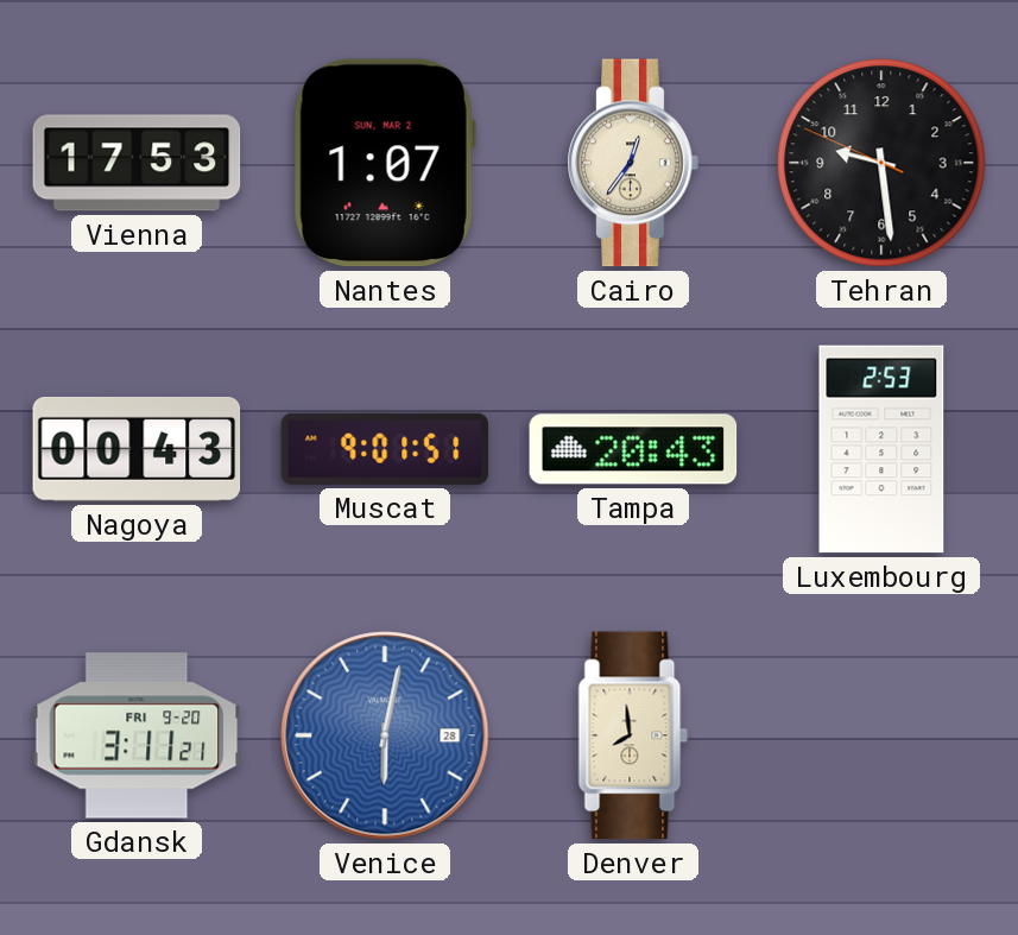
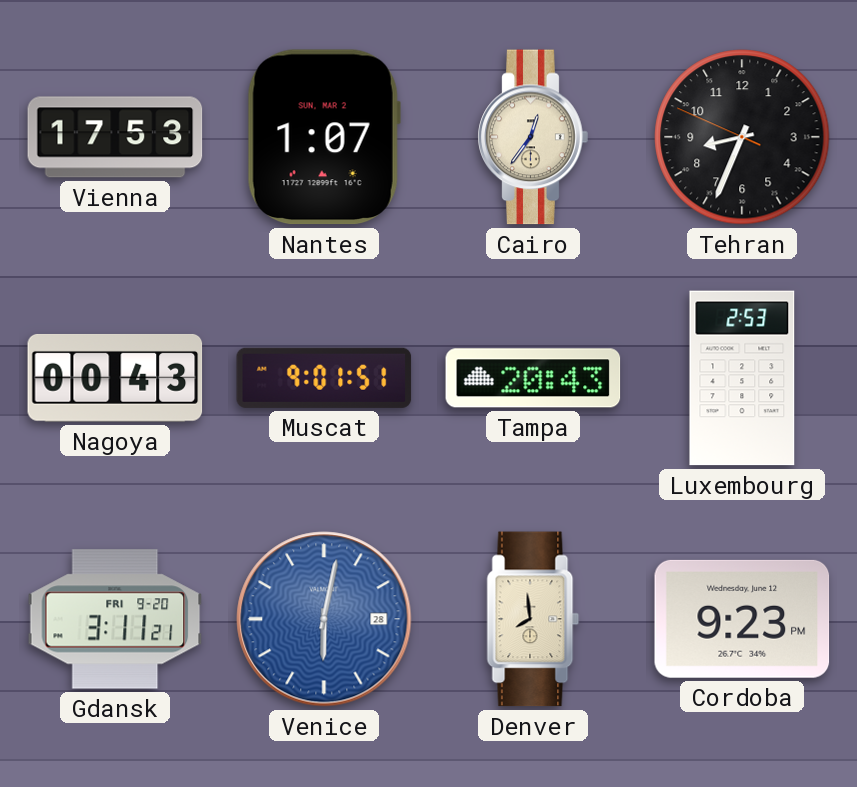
Tehran: 9:28 -> 8:33
Cordoba: none -> 9:23
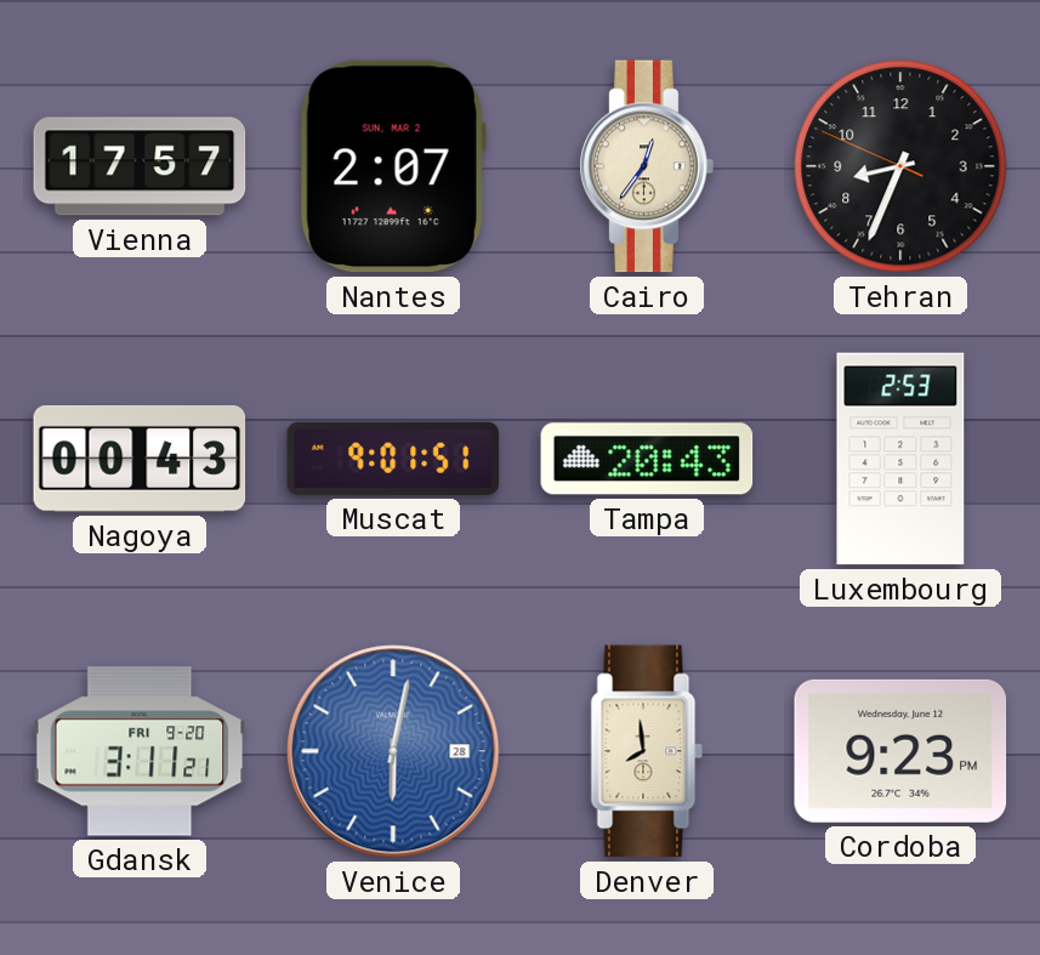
Vienna: 17:53 -> 17:57
Nantes: 1:07 -> 2:07
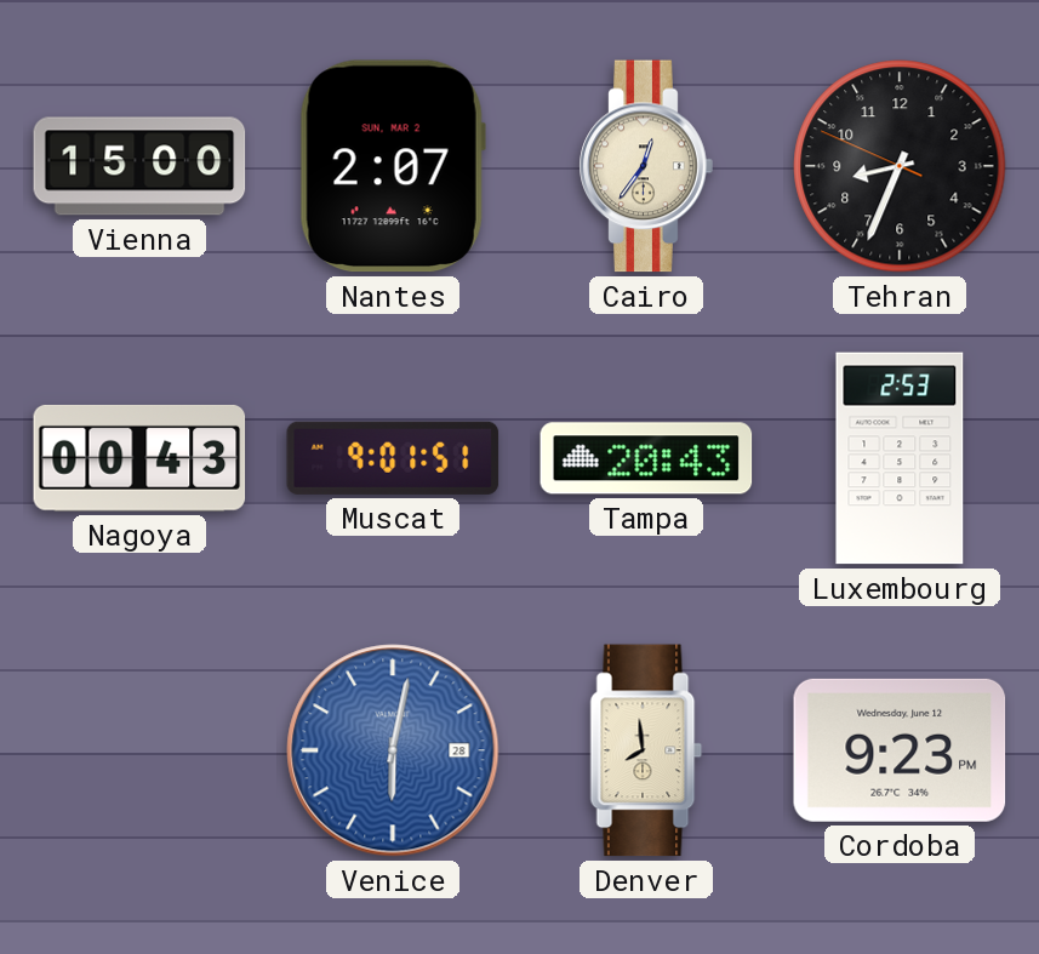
Vienna: 17:57 -> 15:00
Gdansk: 3:11 -> none
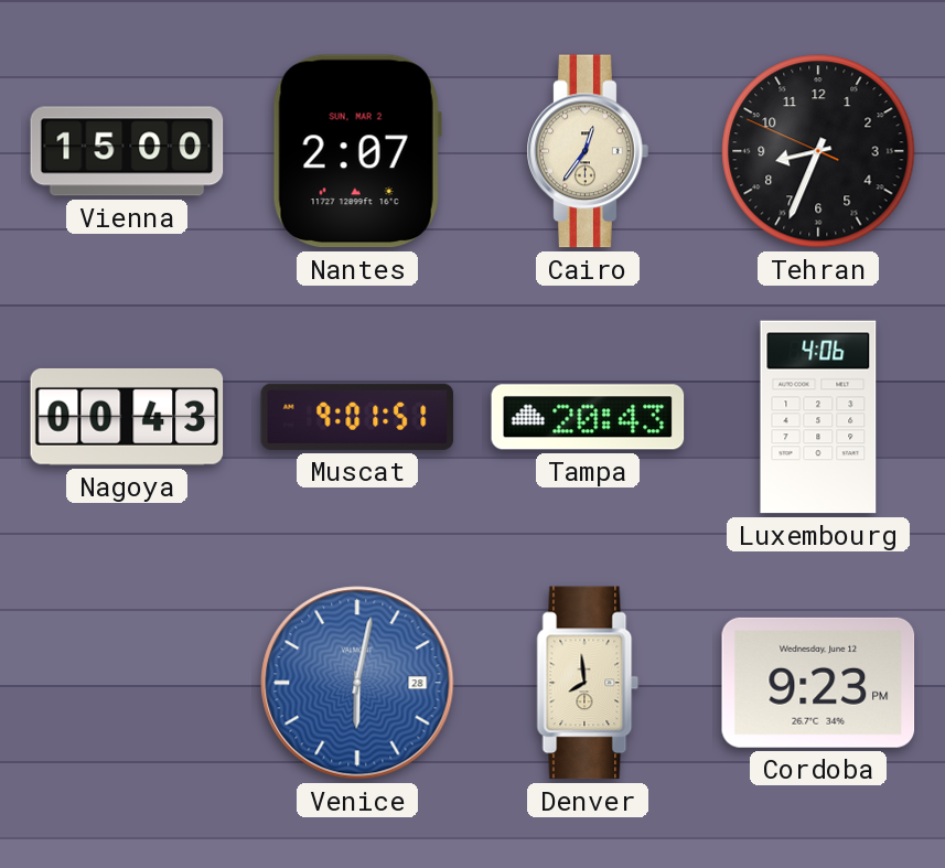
Luxembourg: 2:53 -> 4:06
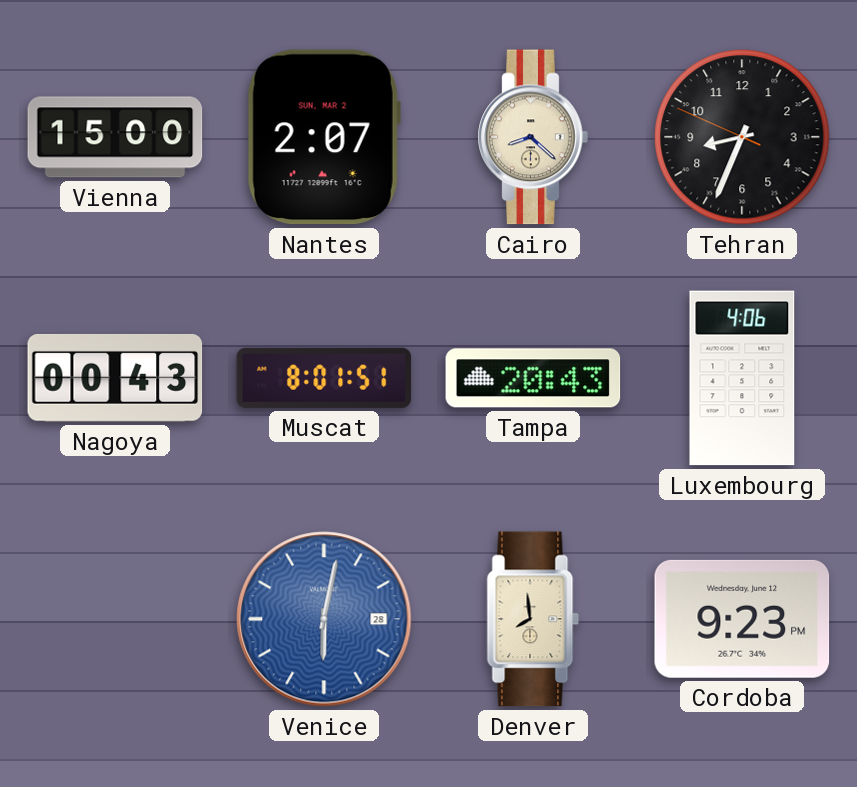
Cairo: 12:36 -> 8:22
Muscat: 9:01 -> 8:01
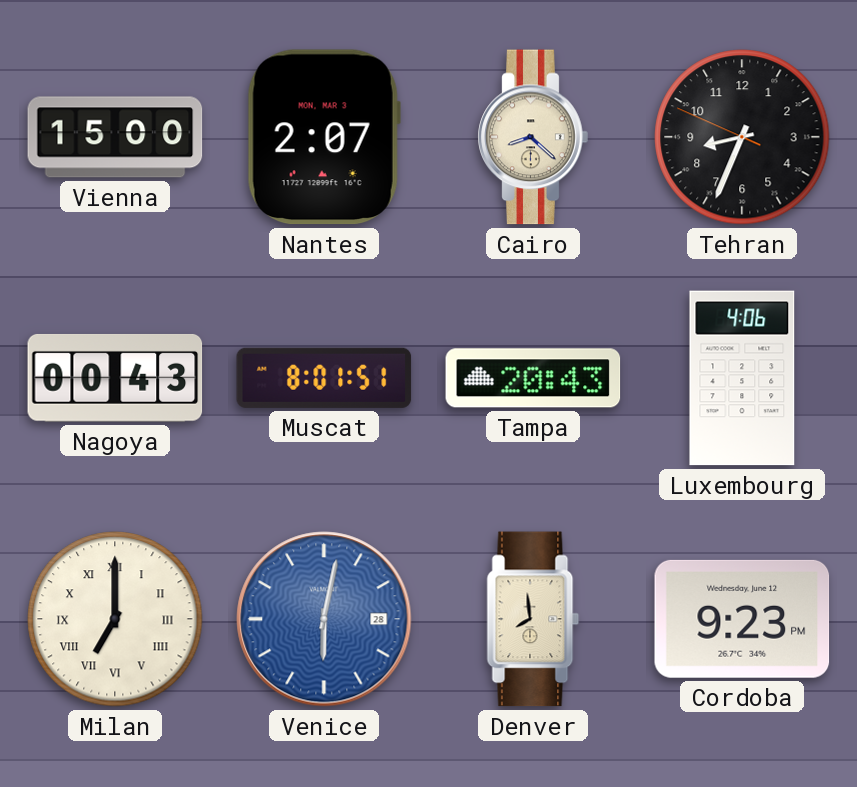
Nantes date: SUN, MAR 2 -> MON, MAR 3
Milan: none -> 7:00
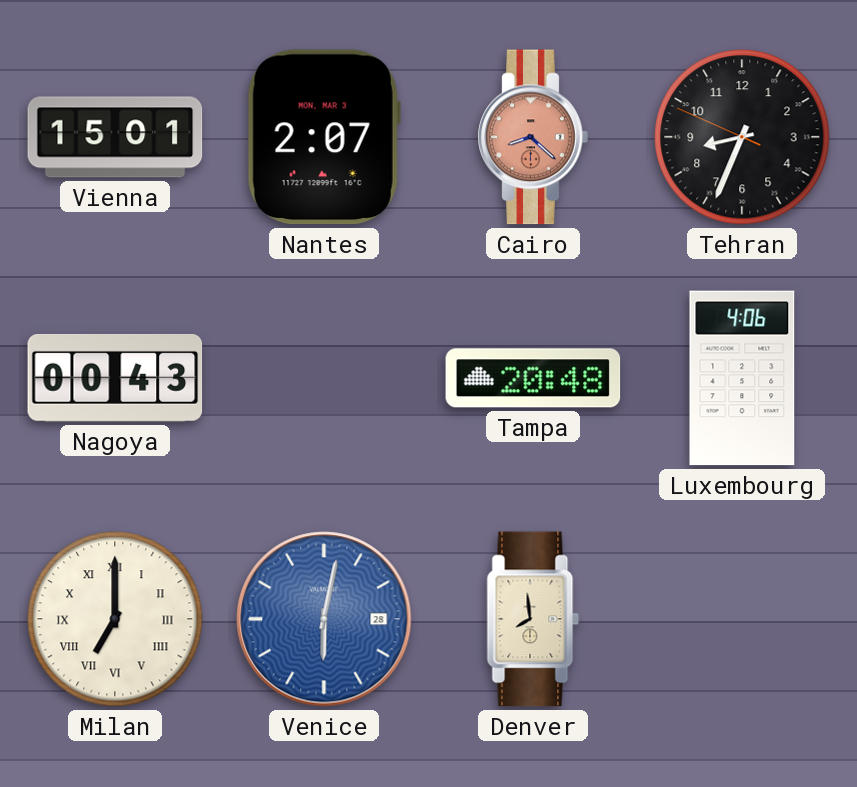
Vienna: 15:00 -> 15:01
Cairo dial: cream -> salmon
Muscat: 8:01 -> none
Tampa: 20:43 -> 20:48
Cordoba: 9:23 -> none
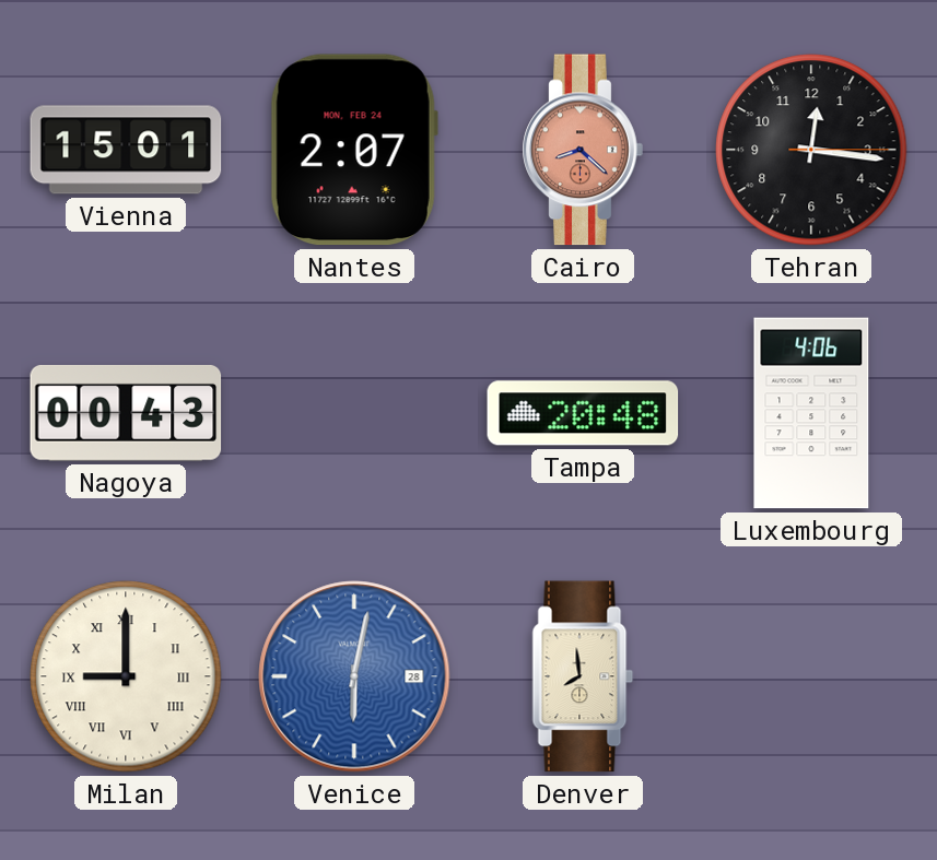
Nantes date: MON, MAR 3 -> MON, FEB 24
Tehran: 8:33 -> 12:16
Milan: 7:00 -> 9:00
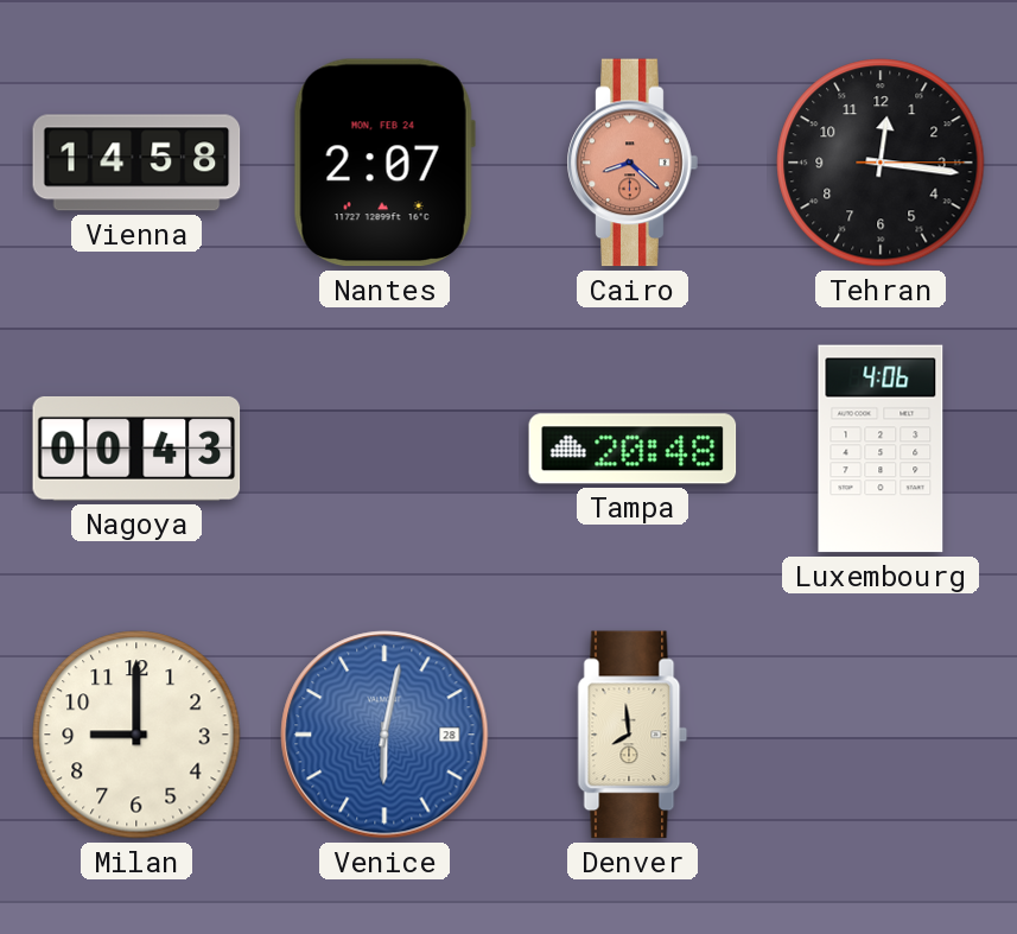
Vienna: 15:01 -> 14:58
Milan numerals: Roman -> Arabic
